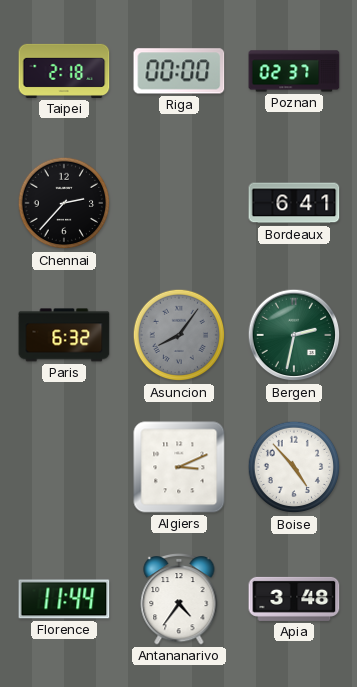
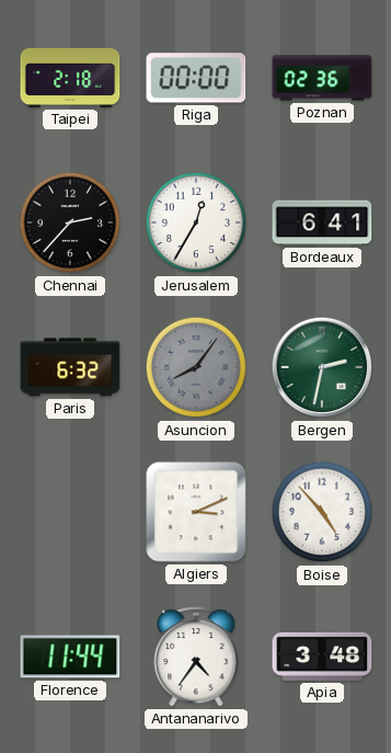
Poznan: 02:37 -> 02:36
Jerusalem: none -> 12:35
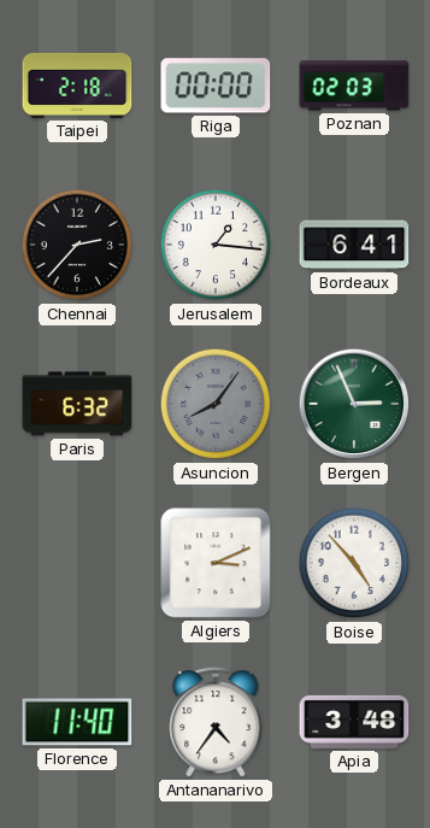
Poznan: 02:36 -> 02:03
Jerusalem: 12:35 -> 1:16
Bergen: 2:32 -> 2:56
Florence: 11:44 -> 11:40
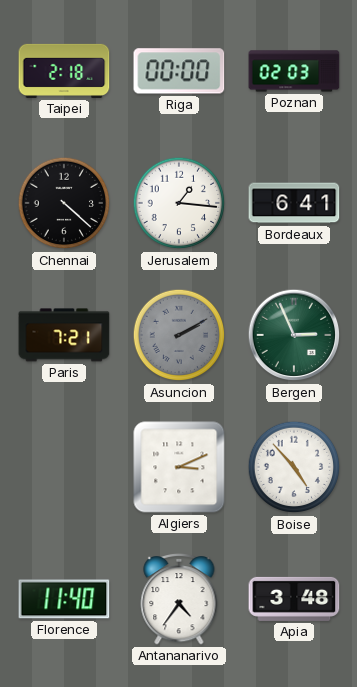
Chennai: 2:37 -> 4:22
Paris: 6:32 -> 7:21
Asuncion: 8:06 -> 2:10
